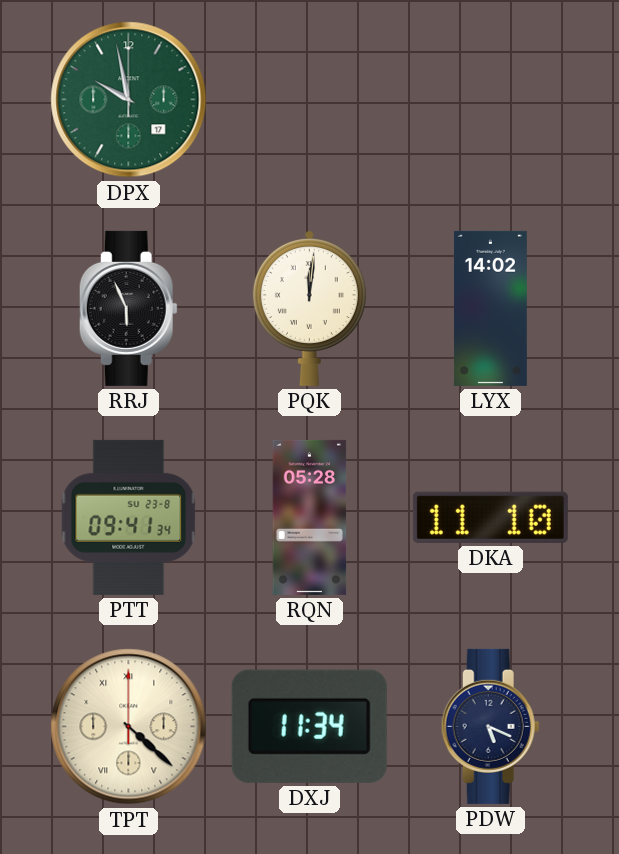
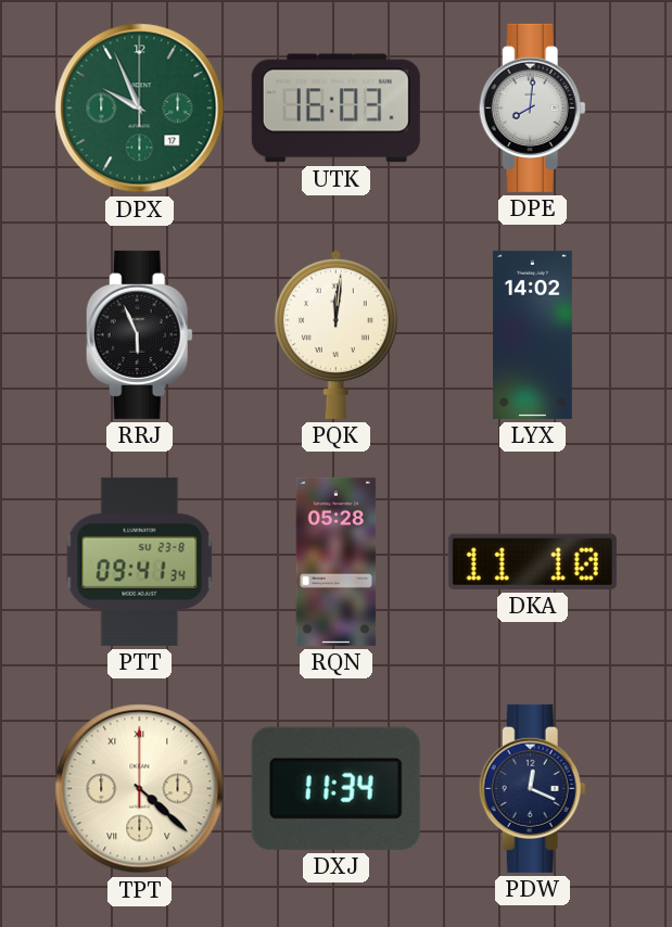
DPX: 9:58 -> 9:56
UTK: none -> 16:03
DPE: none -> 8:01
PDW: 5:19 -> 12:19
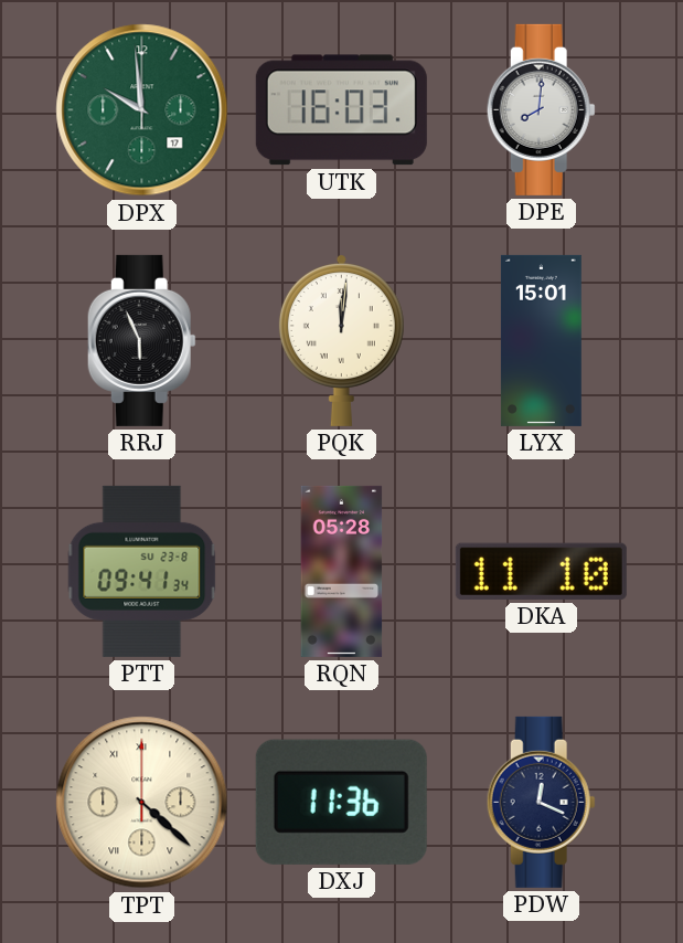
DPX: 9:56 -> 9:59
LYX: 14:02 -> 15:01
DXJ: 11:34 -> 11:36
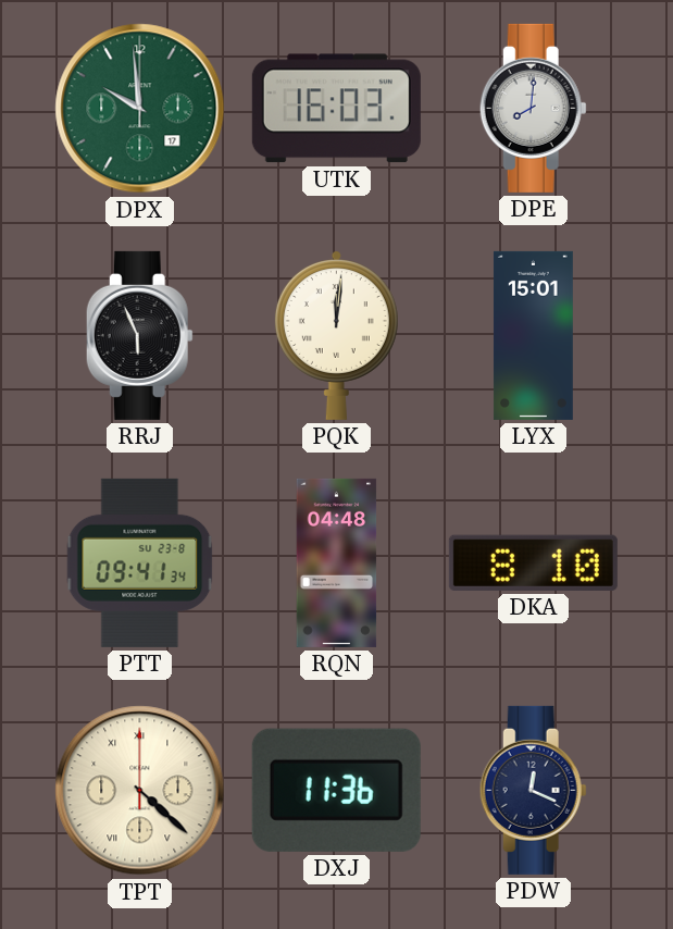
RQN: 05:28 -> 04:48
DKA: 11:10 -> 8:10
